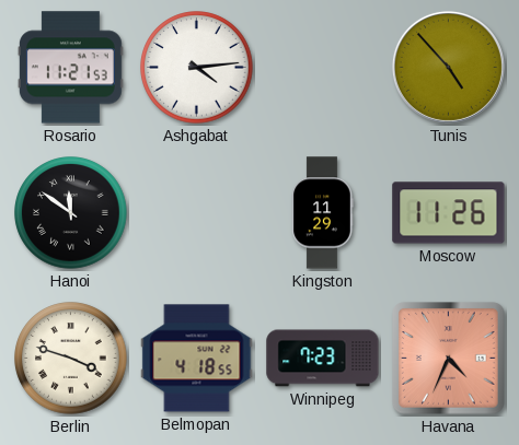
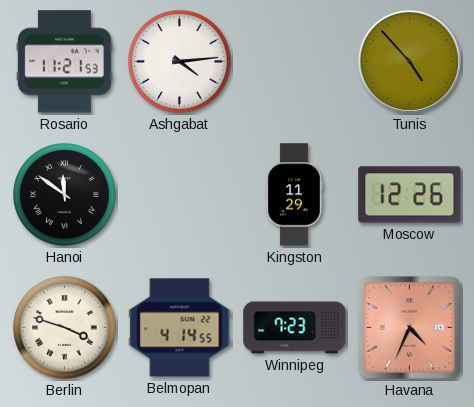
Moscow: 11:26 -> 12:26
Belmopan: 4:18 -> 4:14
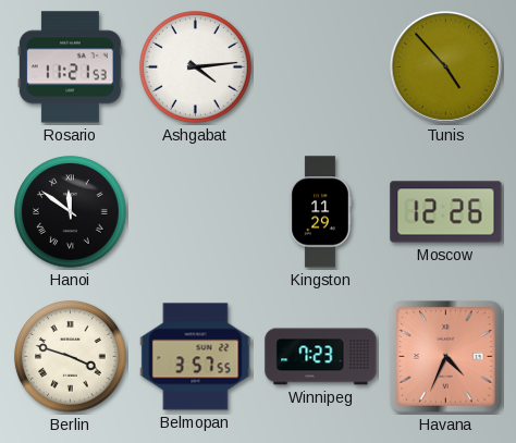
Belmopan: 4:14 -> 3:57
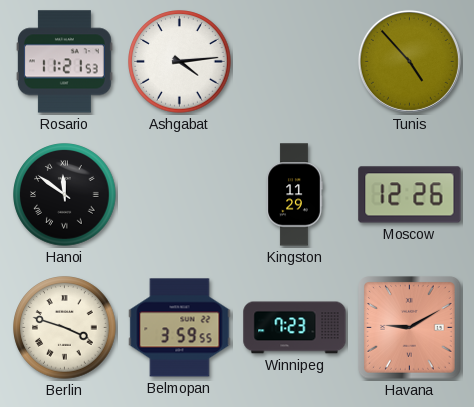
Belmopan: 3:57 -> 3:59
Havana: 4:34 -> 9:10
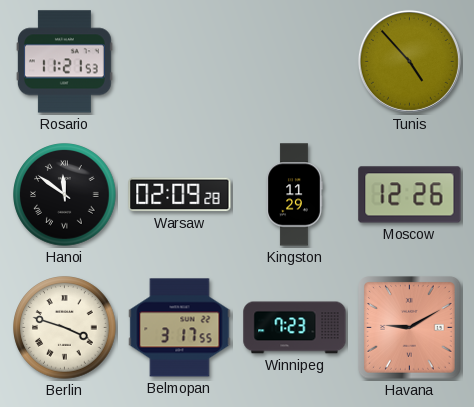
Ashgabat: 4:14 -> none
Warsaw: none -> 02:09
Belmopan: 3:59 -> 3:17
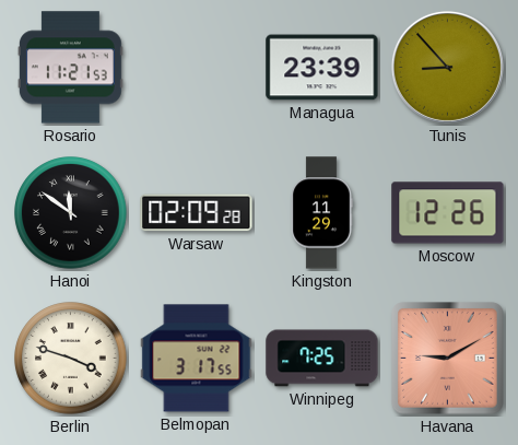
Managua: none -> 23:39
Tunis: 4:53 -> 8:53
Winnipeg: 7:23 -> 7:25
